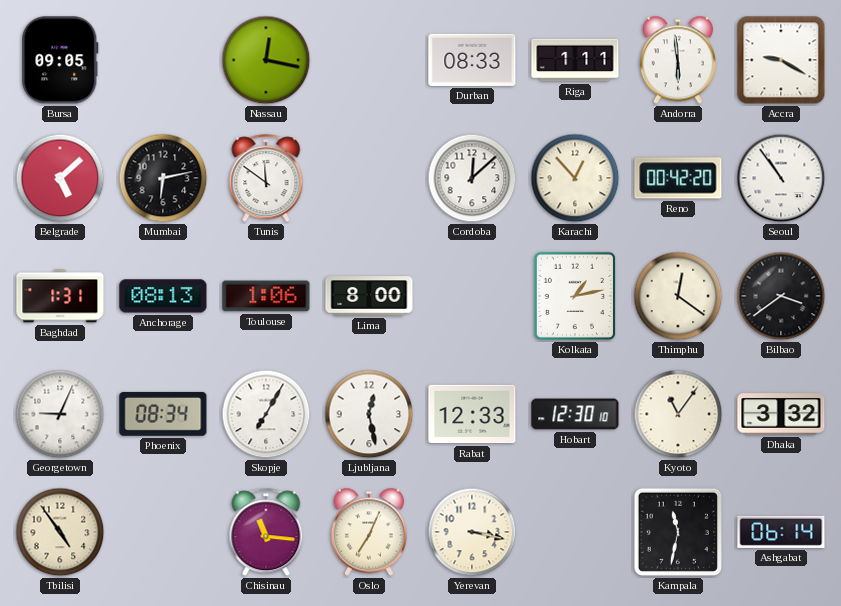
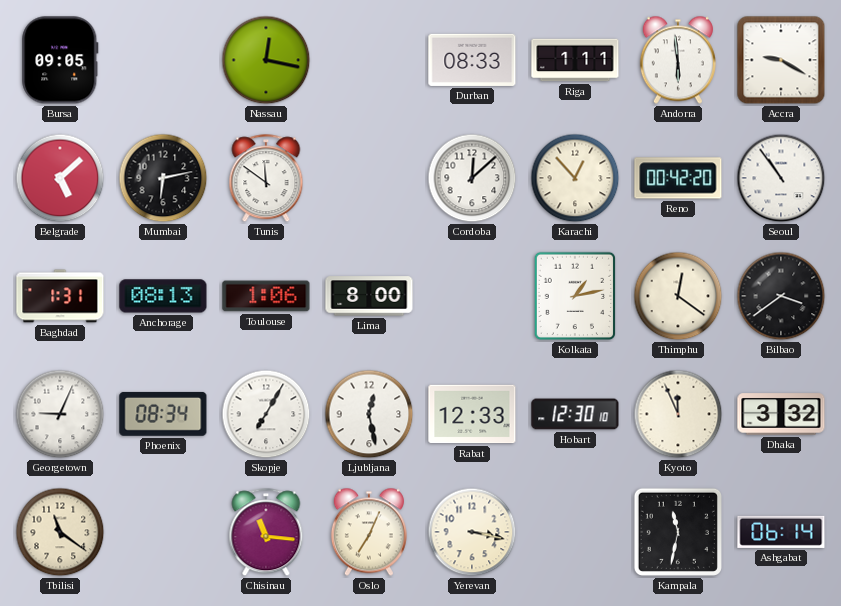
Kyoto: 11:06 -> 11:56
Tbilisi: 4:54 -> 11:21
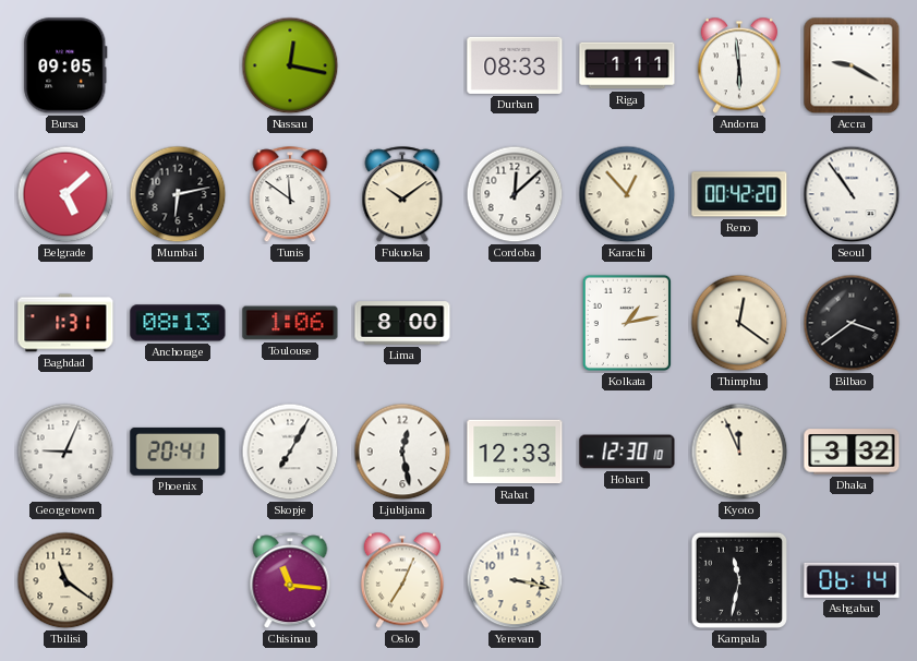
Fukuoka: none -> 10:09
Phoenix: 08:34 -> 20:41
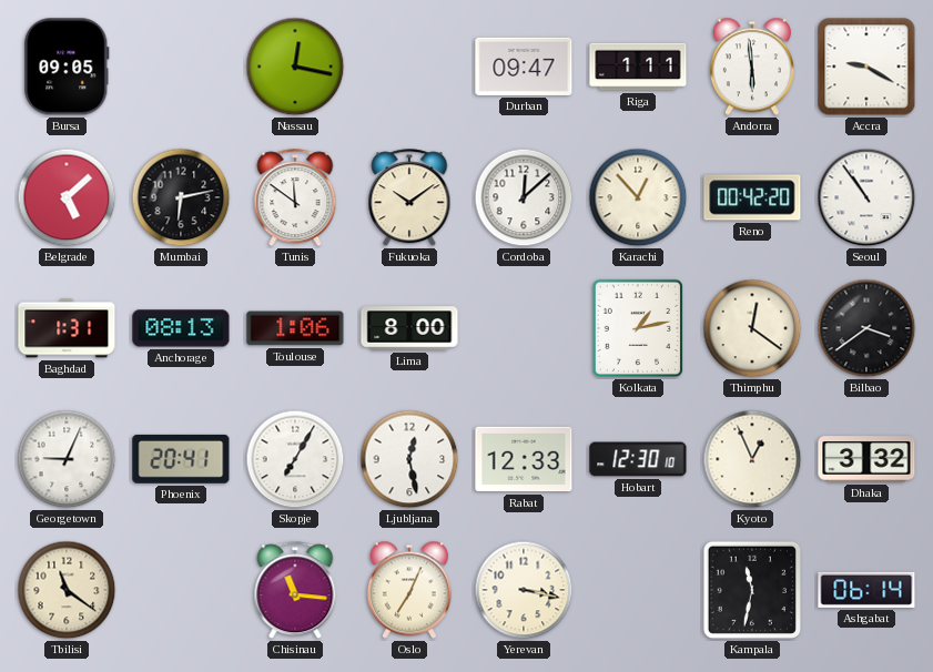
Durban: 08:33 -> 09:47
Kyoto: 11:56 -> 12:56
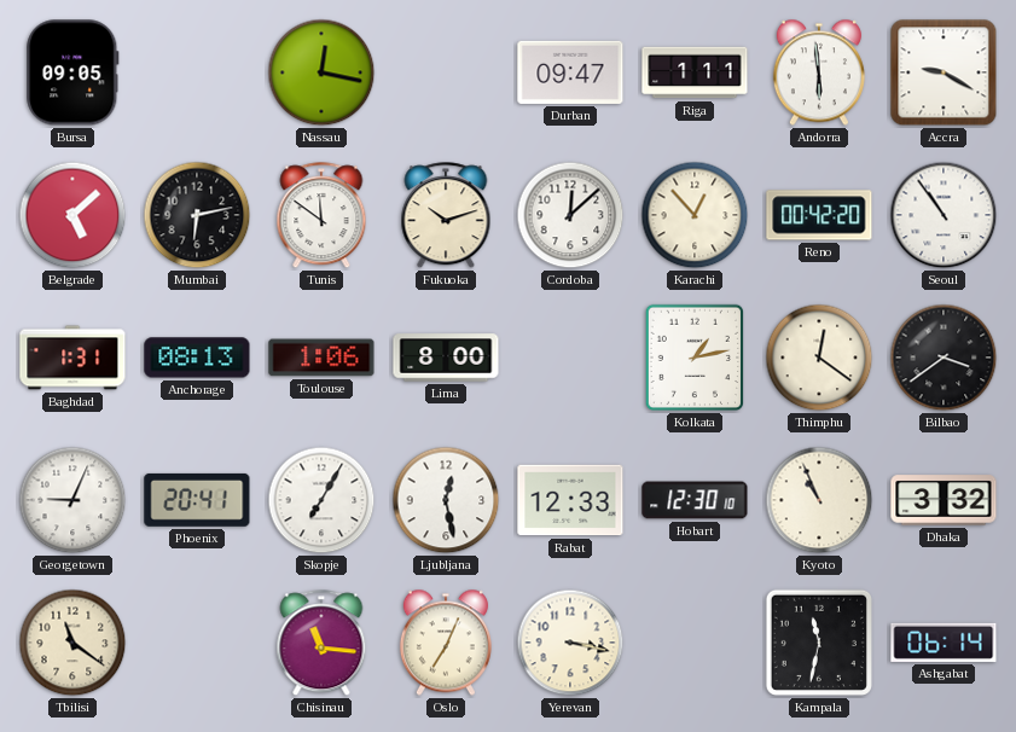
Fukuoka: 10:09 -> 10:12
Kyoto: 12:56 -> 10:56
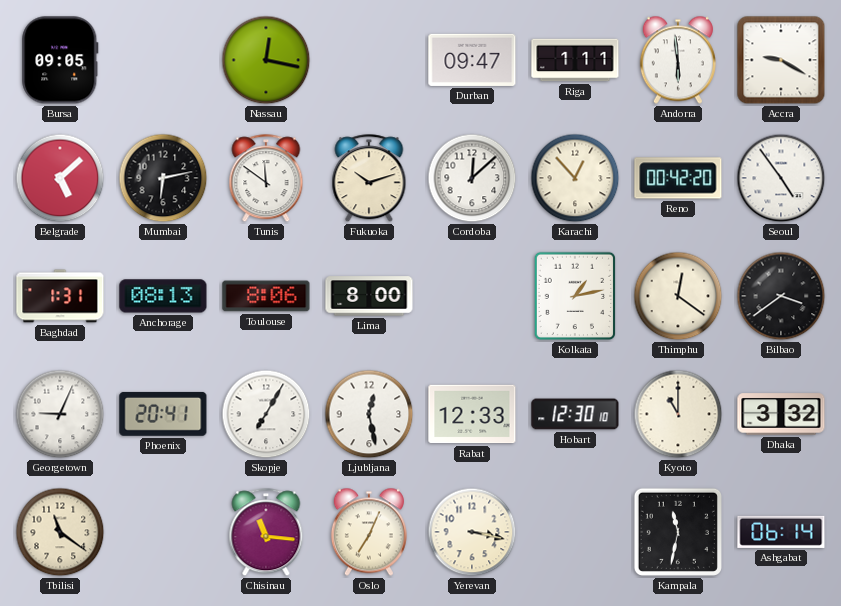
Seoul: 10:54 -> 4:54
Toulouse: 1:06 -> 8:06
Kyoto: 10:56 -> 11:00
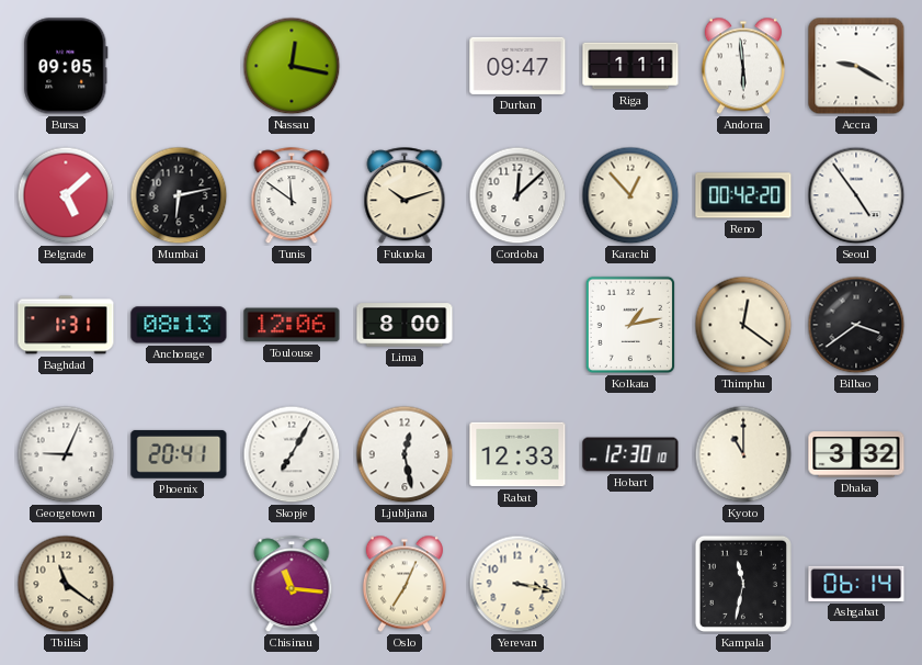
Toulouse: 8:06 -> 12:06
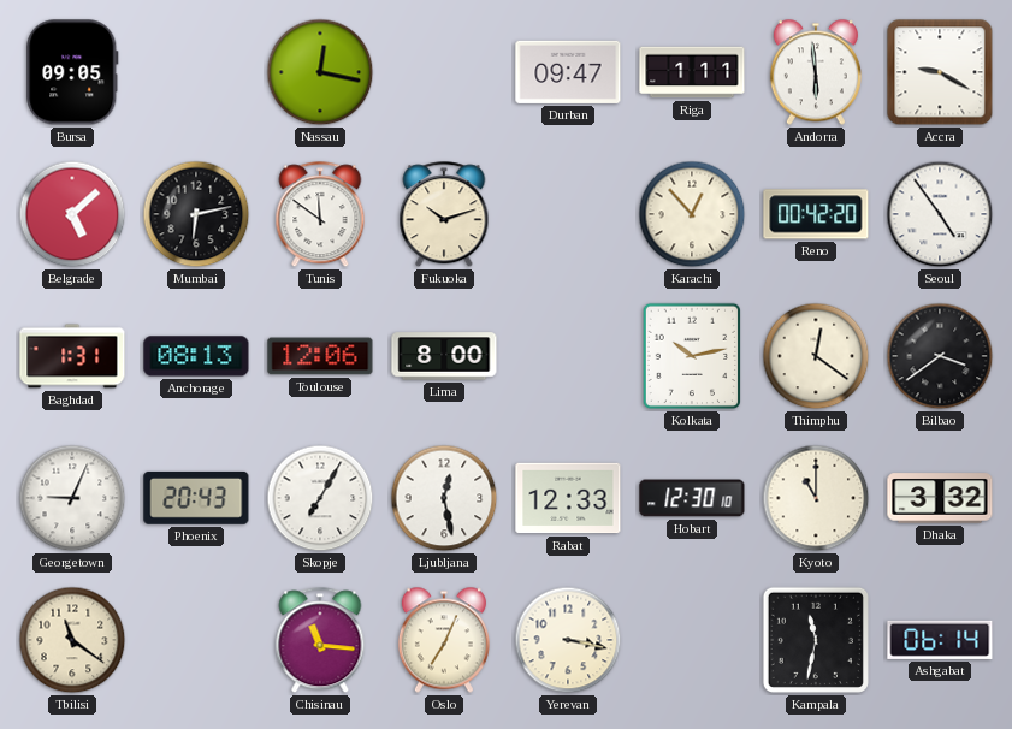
Cordoba: 12:08 -> none
Kolkata: 1:13 -> 10:13
Phoenix: 20:41 -> 20:43
